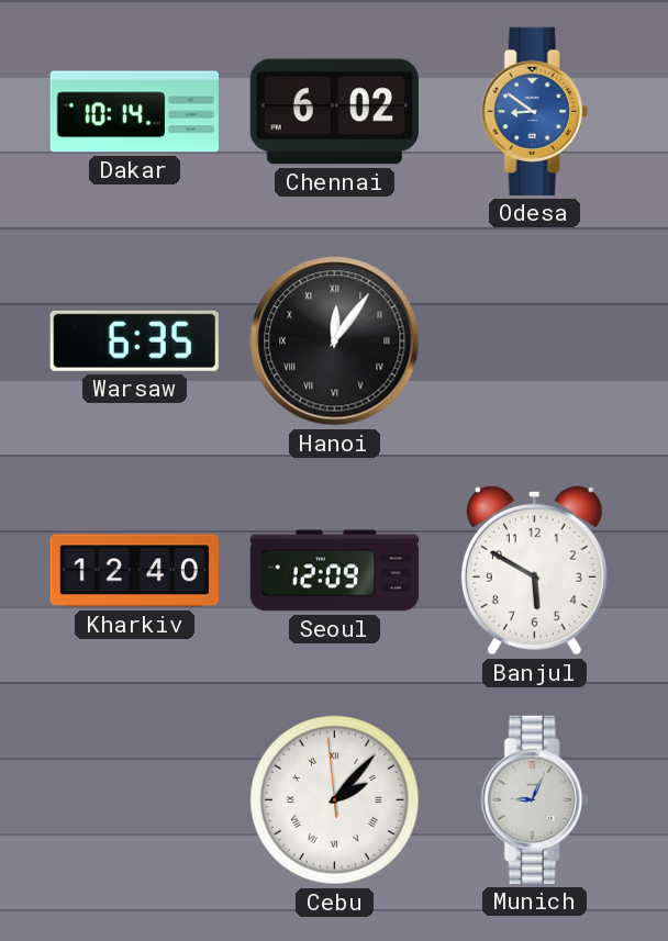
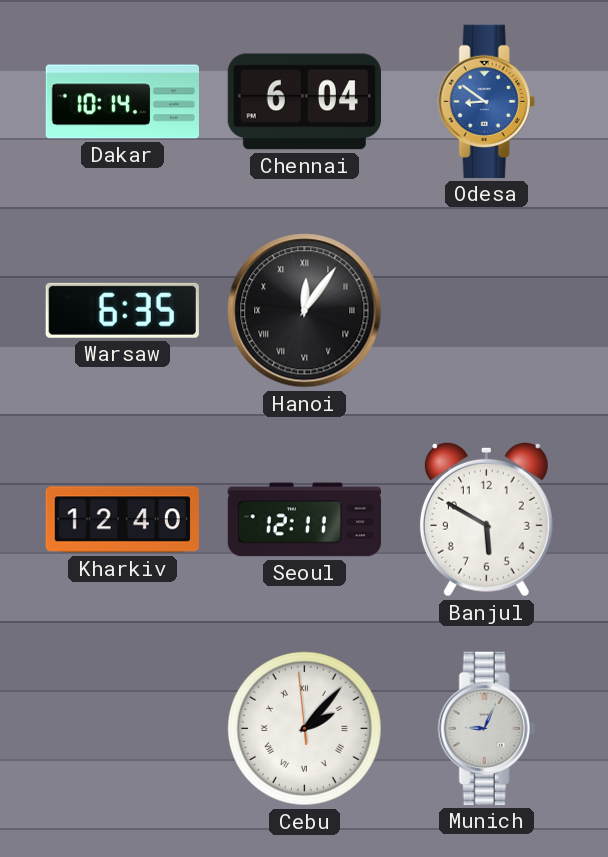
Chennai: 6:02 -> 6:04
Seoul: 12:09 -> 12:11
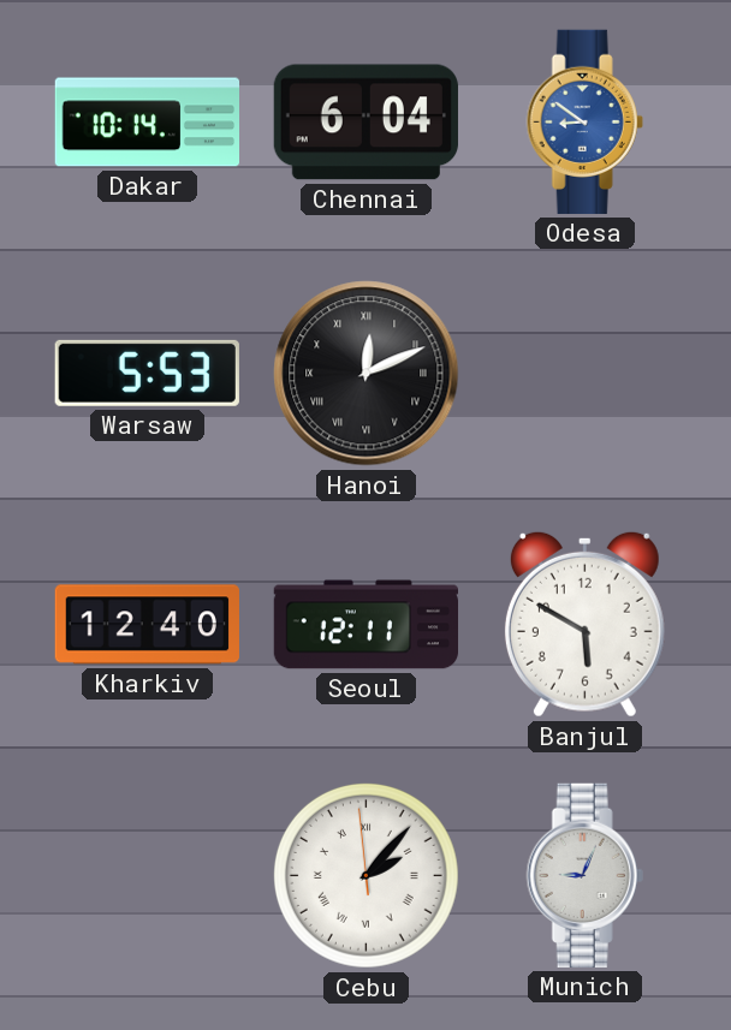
Warsaw: 6:35 -> 5:53
Hanoi: 12:06 -> 12:11
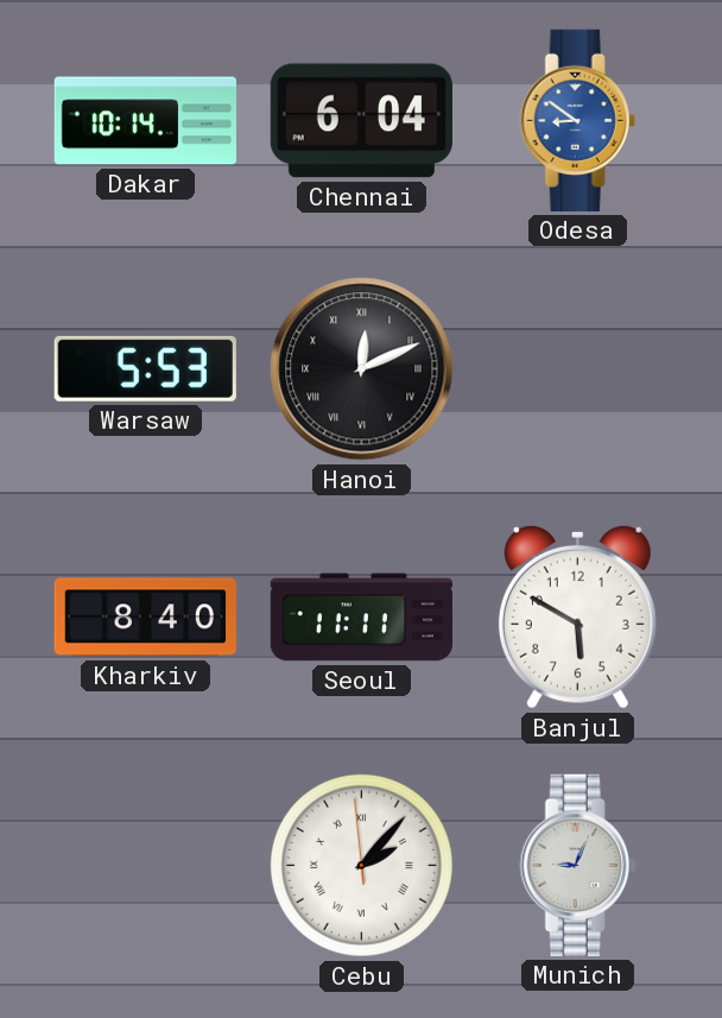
Kharkiv: 12:40 -> 8:40
Seoul: 12:11 -> 11:11
